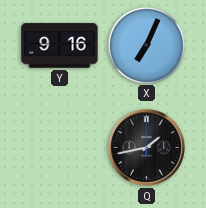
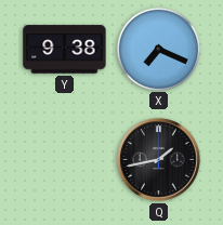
Y: 9:16 -> 9:38
X: 7:04 -> 7:19
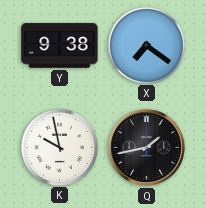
X: 7:19 -> 7:21
K: none -> 9:58
